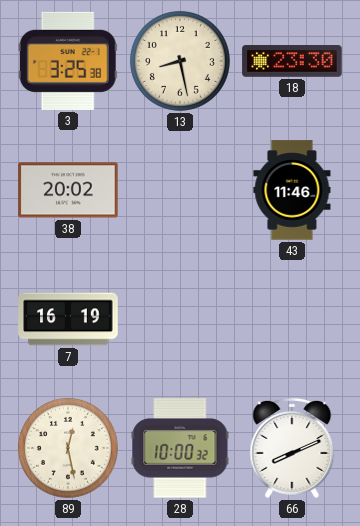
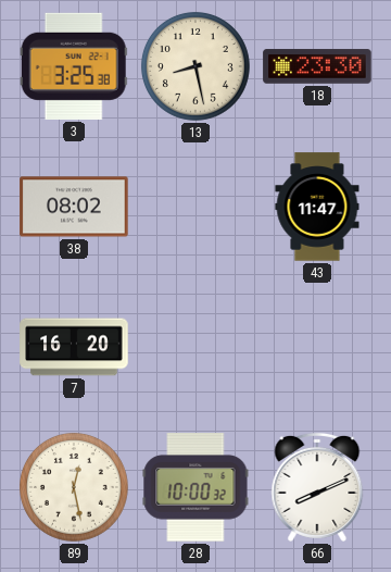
38: 20:02 -> 08:02
43: 11:46 -> 11:47
7: 16:19 -> 16:20
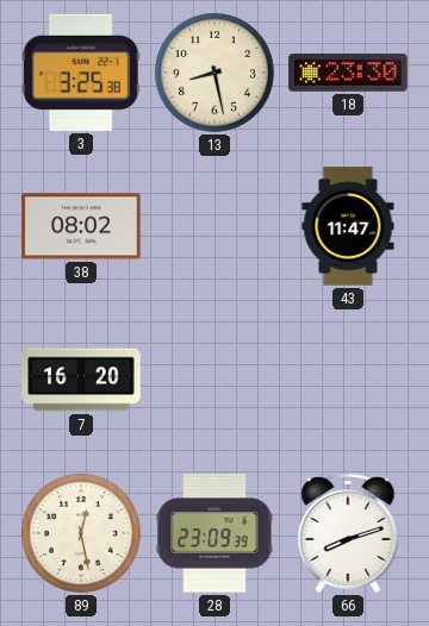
28: 10:00 -> 23:09
66: 8:11 -> 8:12
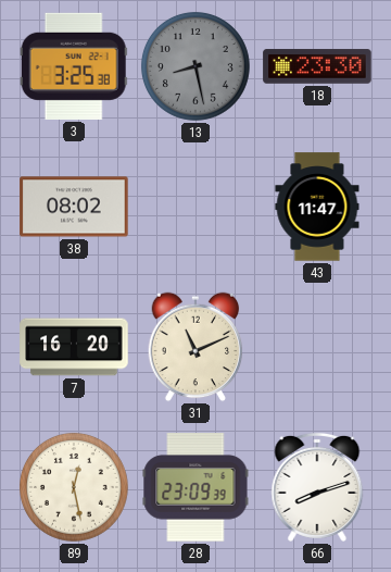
13 dial: cream -> grey
31: none -> 11:11
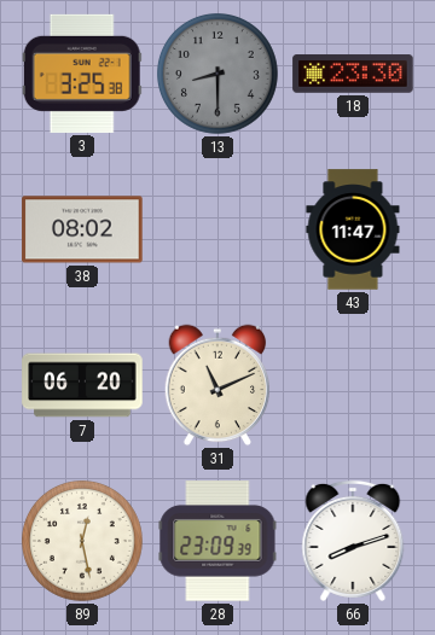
13: 8:28 -> 8:30
7: 16:20 -> 06:20
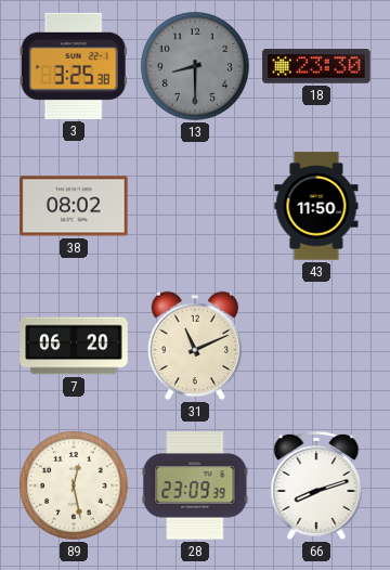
43: 11:47 -> 11:50
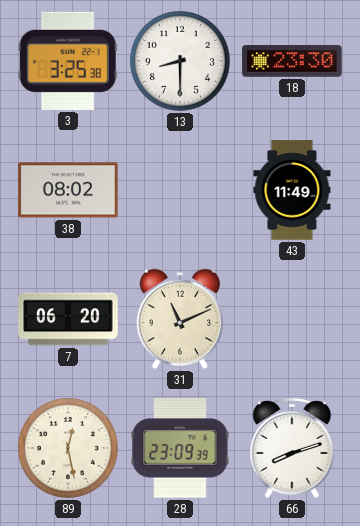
13 dial: grey -> white
43: 11:50 -> 11:49
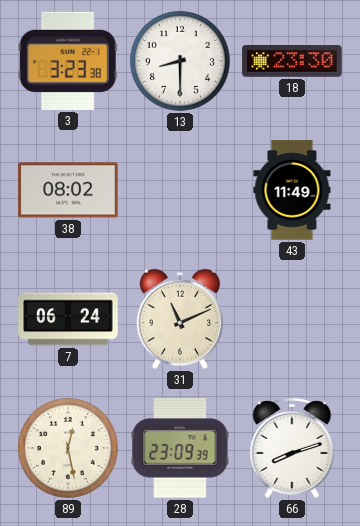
3: 3:25 -> 3:23
7: 06:20 -> 06:24
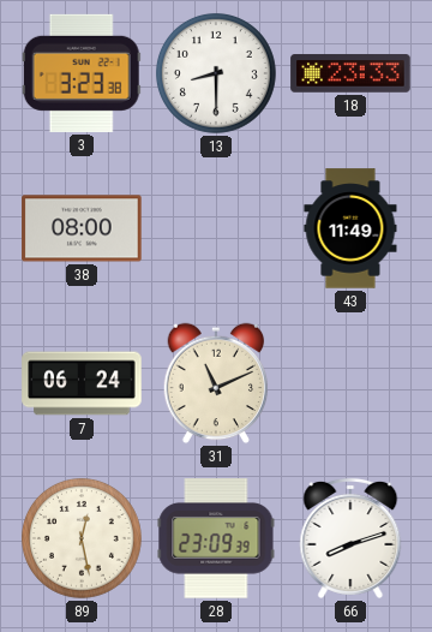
18: 23:30 -> 23:33
38: 08:02 -> 08:00
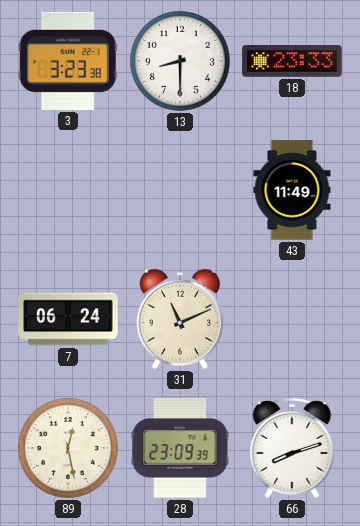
38: 08:00 -> none
